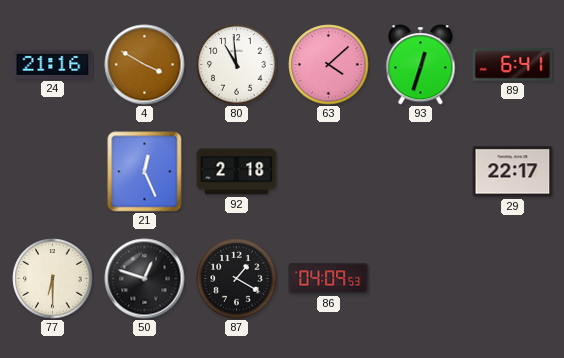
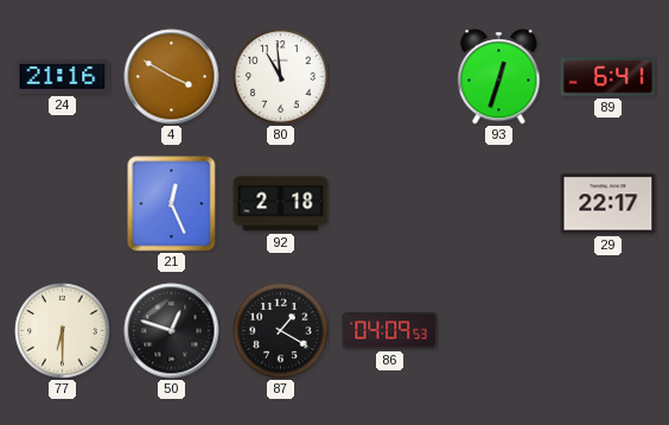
63: 4:08 -> none
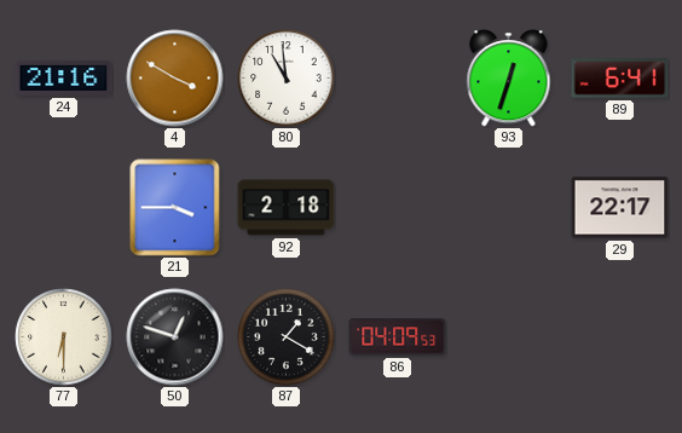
21: 12:26 -> 3:45
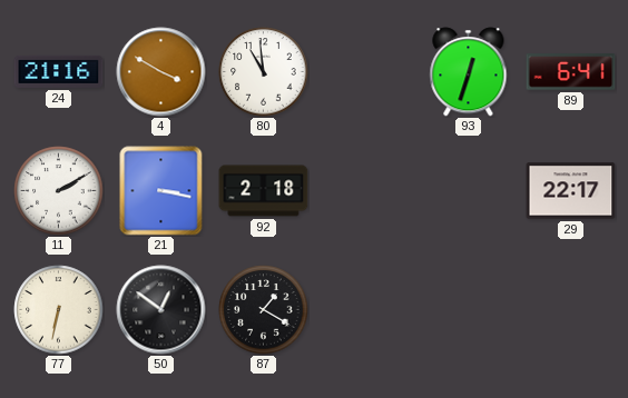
11: none -> 2:10
21: 3:45 -> 3:17
77: 6:30 -> 6:32
50: 12:48 -> 12:51
86: 04:09 -> none
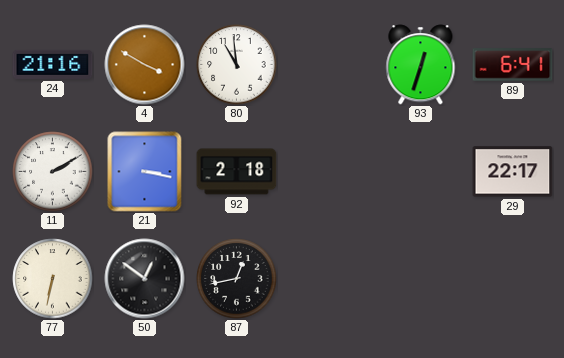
87: 1:20 -> 12:43
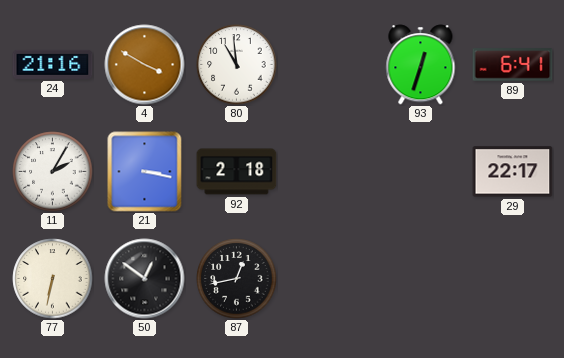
11: 2:10 -> 2:05
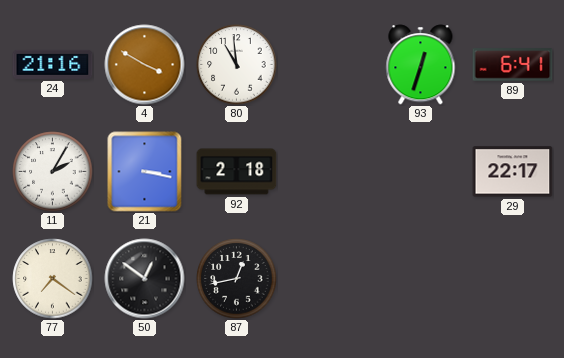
77: 6:32 -> 7:21
